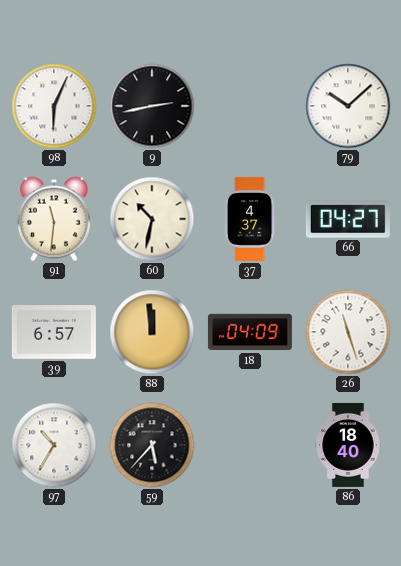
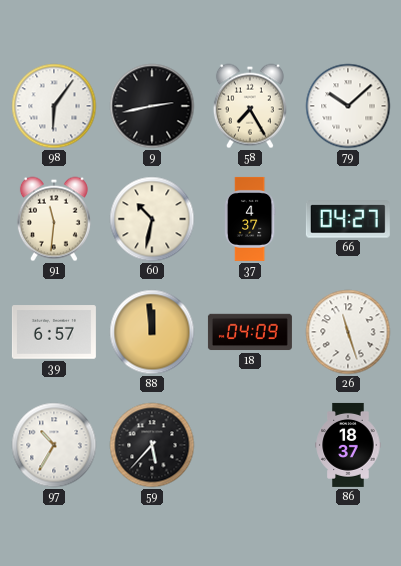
98: 6:04 -> 6:06
58: none -> 7:25
86: 18:40 -> 18:37
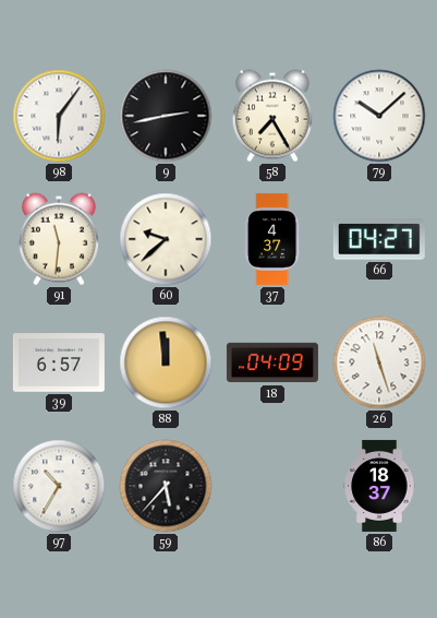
60: 10:32 -> 9:38
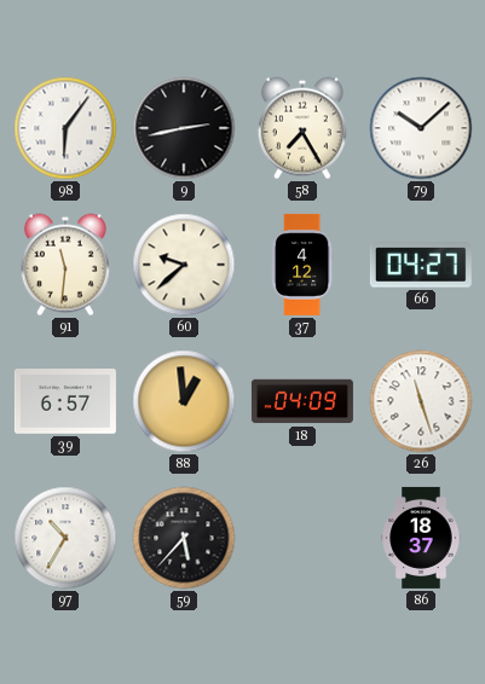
37: 4:37 -> 4:12
88: 11:59 -> 12:59
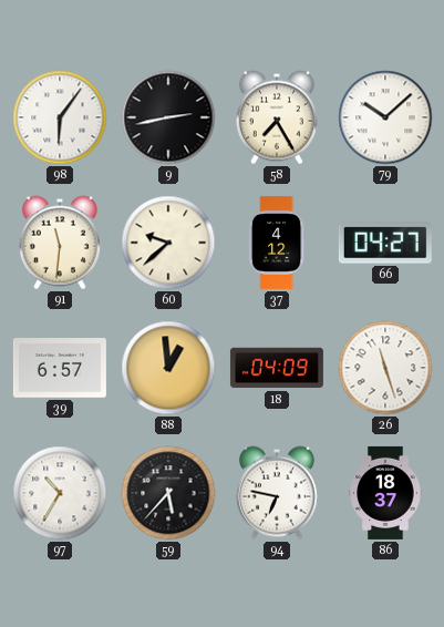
94: none -> 6:47
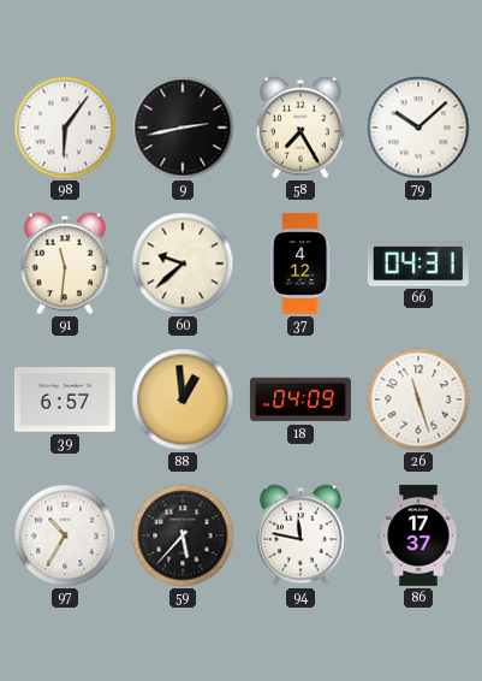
66: 04:27 -> 04:31
94: 6:47 -> 11:47
86: 18:37 -> 17:37
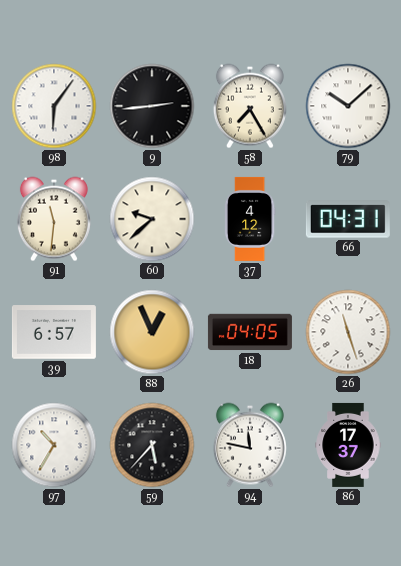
9: 2:43 -> 2:44
88: 12:59 -> 12:56
18: 04:09 -> 04:05
